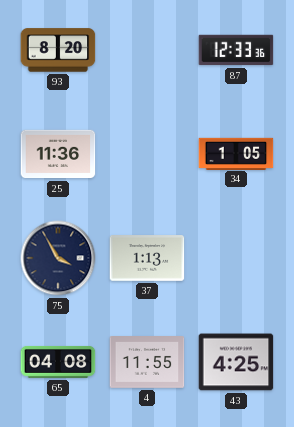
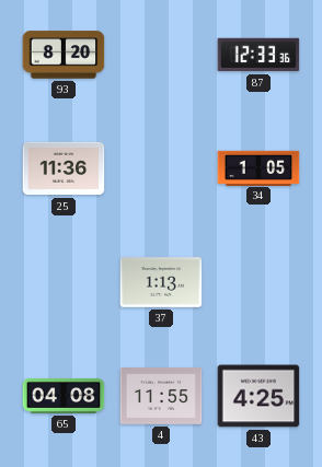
75: 3:55 -> none
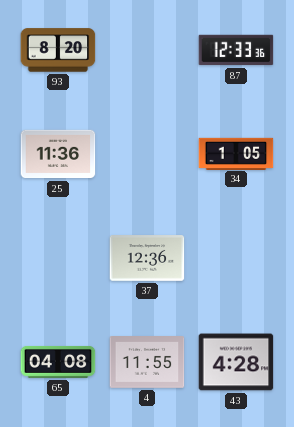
37: 1:13 -> 12:36
43: 4:25 -> 4:28
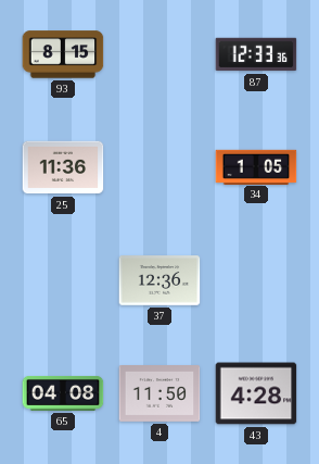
93: 8:20 -> 8:15
4: 11:55 -> 11:50
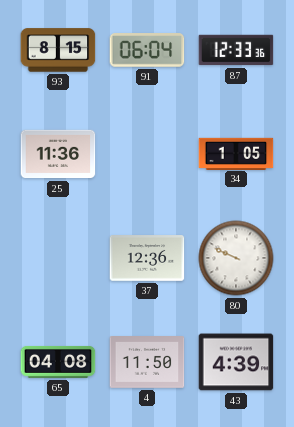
91: none -> 06:04
80: none -> 9:49
43: 4:28 -> 4:39
